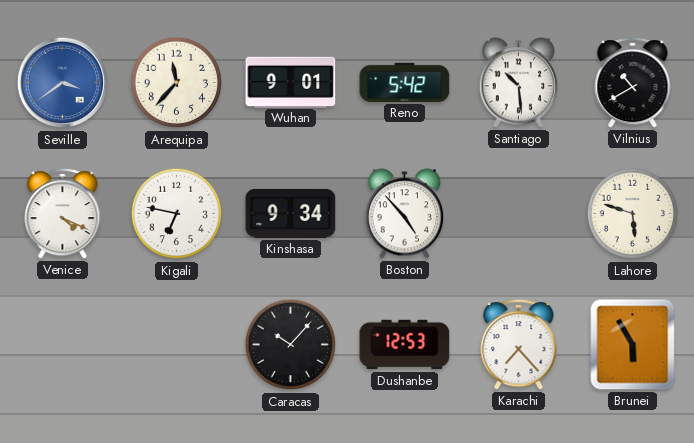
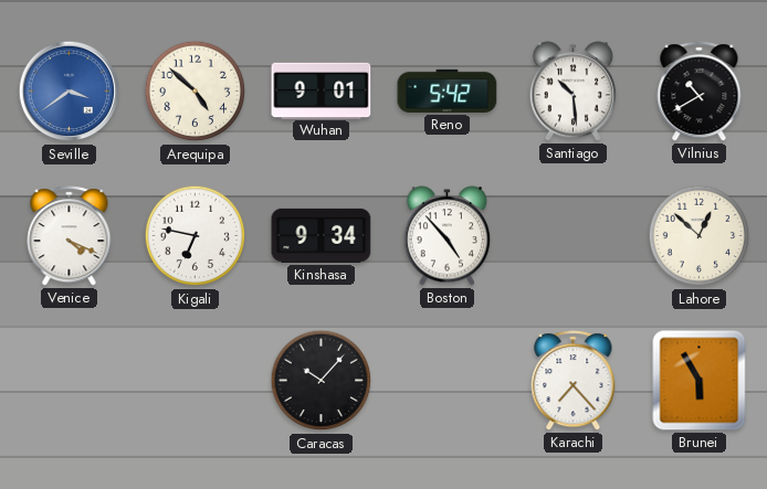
Arequipa: 11:37 -> 4:52
Lahore: 5:48 -> 12:52
Dushanbe: 12:53 -> none
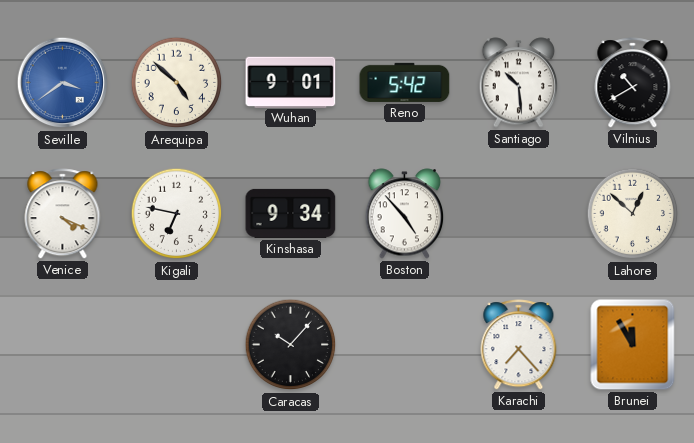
Brunei: 5:55 -> 11:55
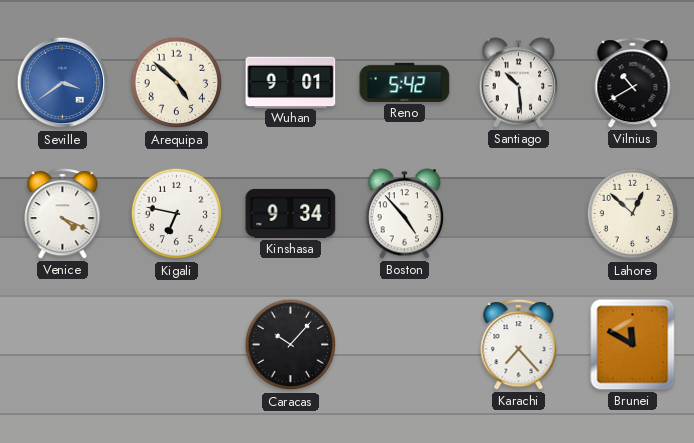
Brunei: 11:55 -> 11:50
